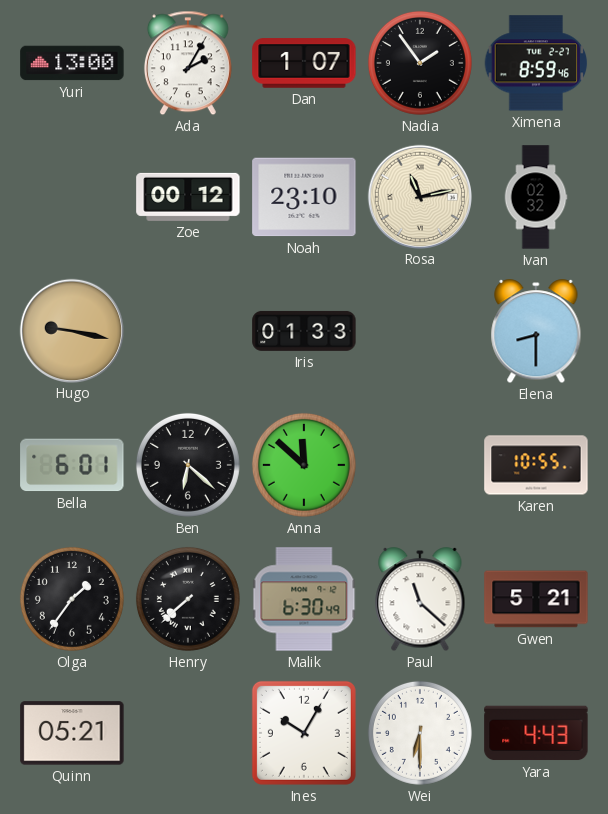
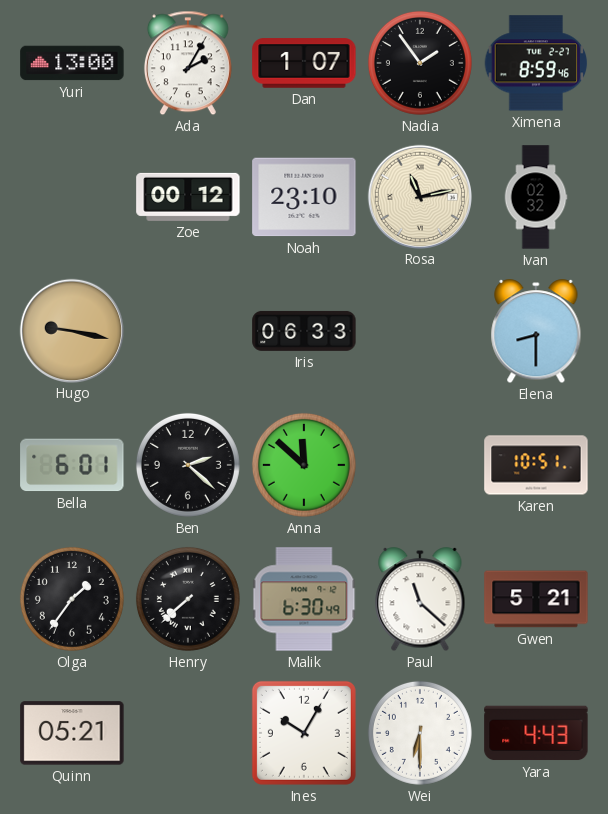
Iris: 01:33 -> 06:33
Ben: 6:22 -> 2:22
Karen: 10:55 -> 10:51
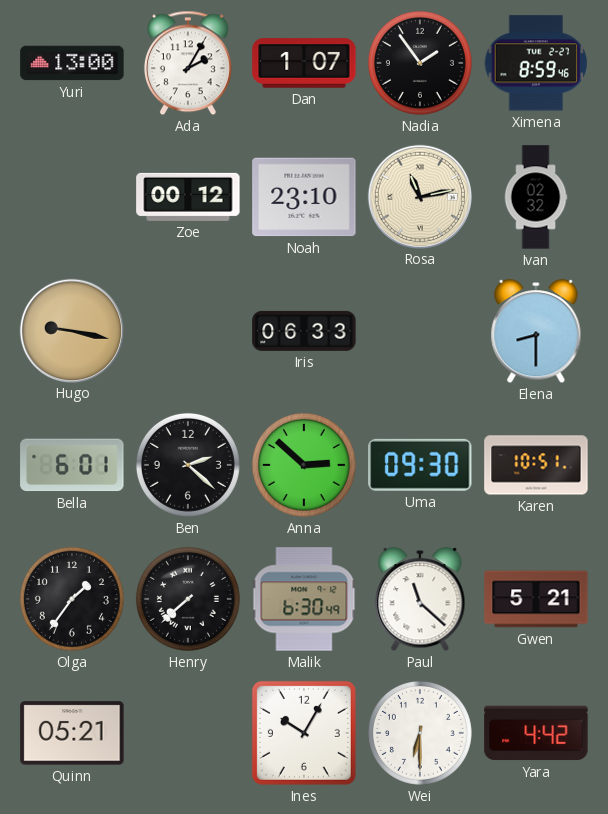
Anna: 11:52 -> 2:52
Uma: none -> 09:30
Yara: 4:43 -> 4:42
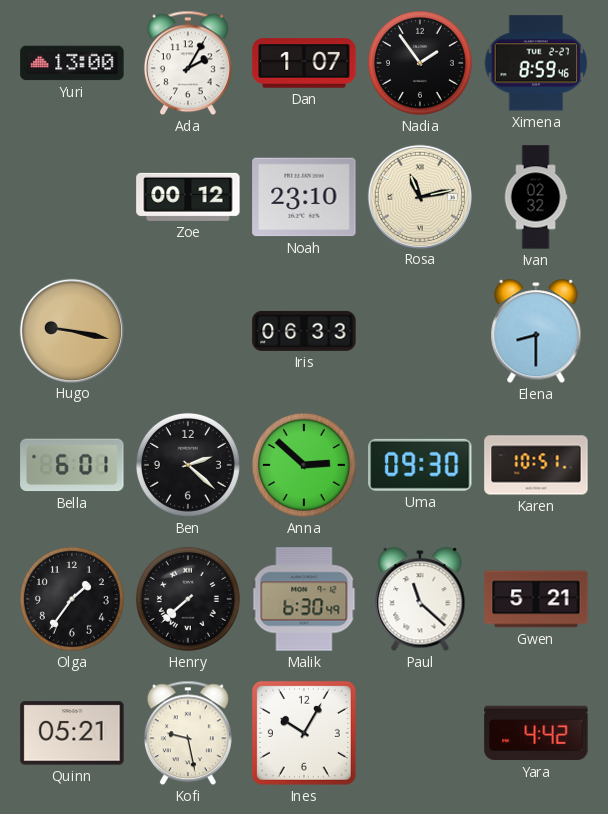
Kofi: none -> 9:28
Wei: 6:30 -> none
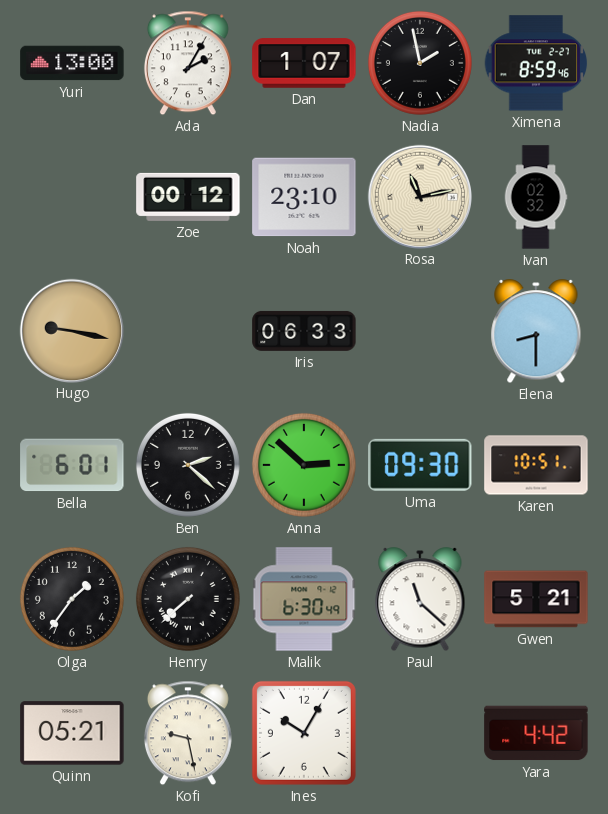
Nadia: 1:54 -> 1:58
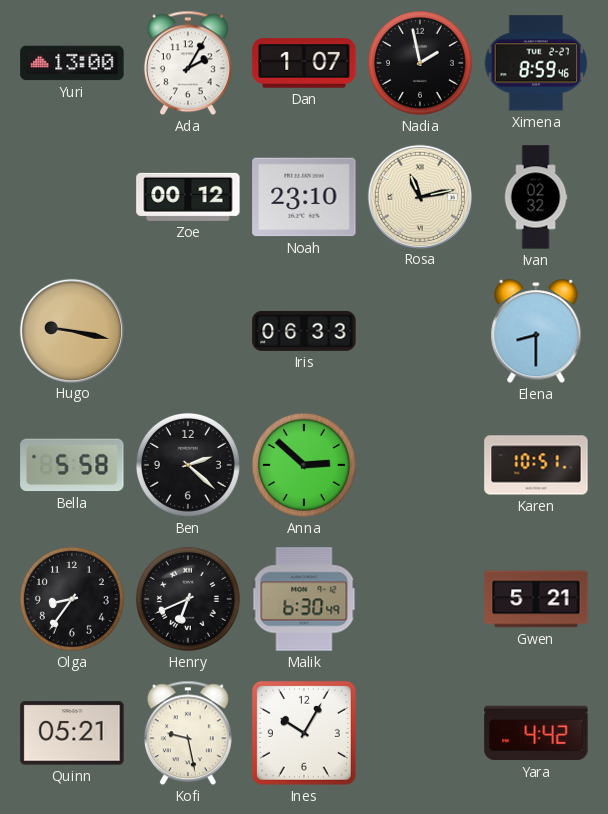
Bella: 6:01 -> 5:58
Uma: 09:30 -> none
Olga: 1:36 -> 8:36
Henry: 7:38 -> 6:41
Paul: 11:22 -> none
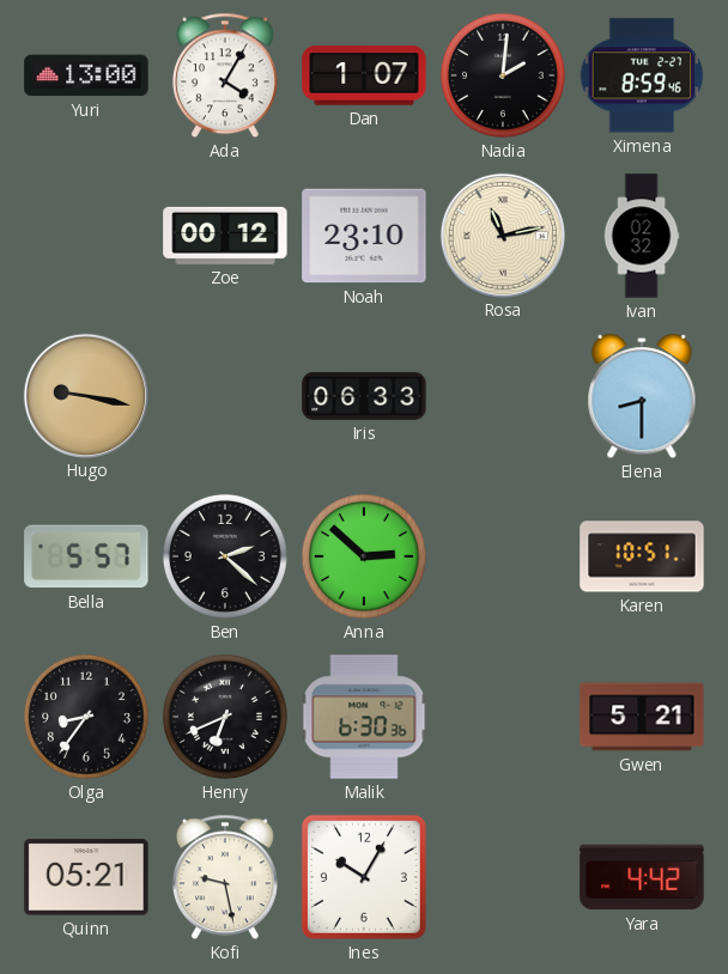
Ada: 2:05 -> 4:05
Nadia: 1:58 -> 2:01
Bella: 5:58 -> 5:57
Malik: 6:30:49 -> 6:30:36
